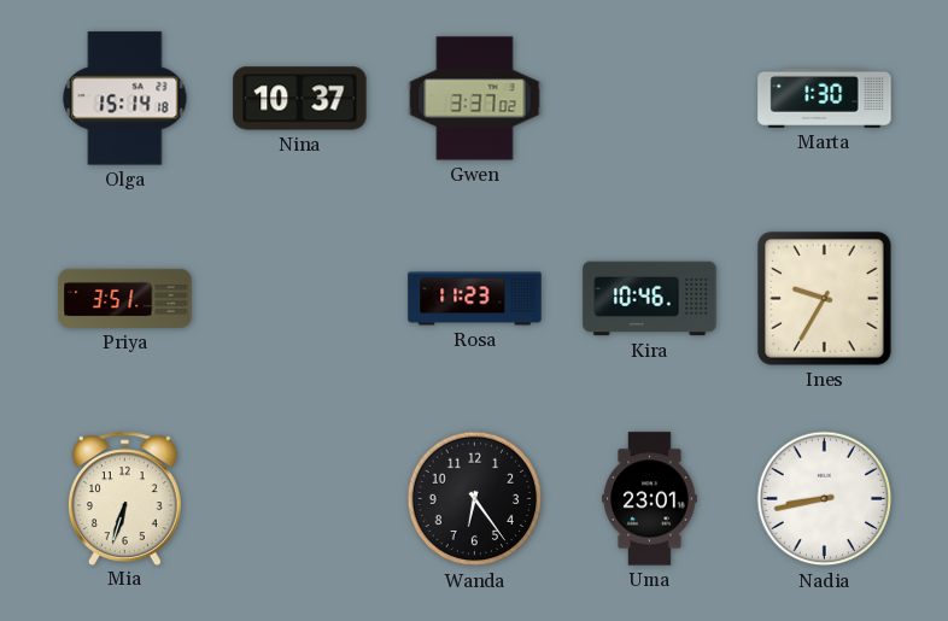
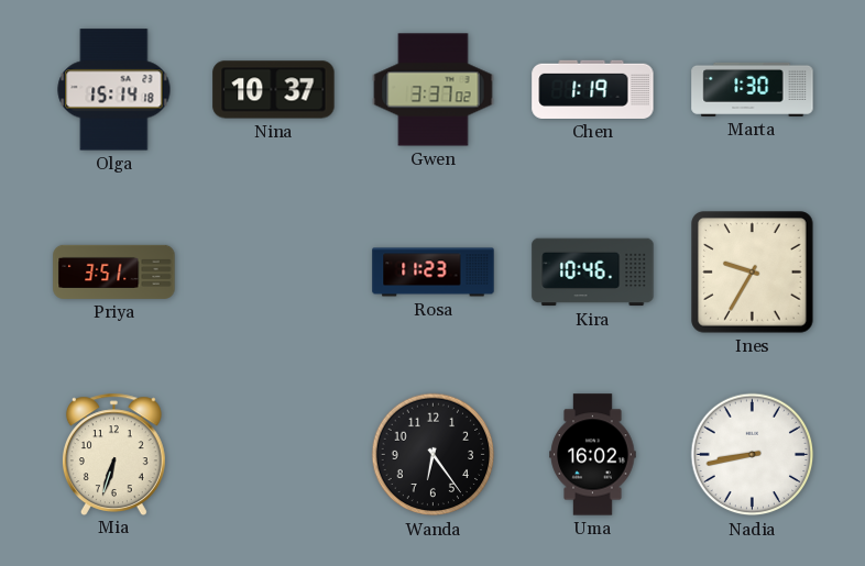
Chen: none -> 1:19
Uma: 23:01 -> 16:02
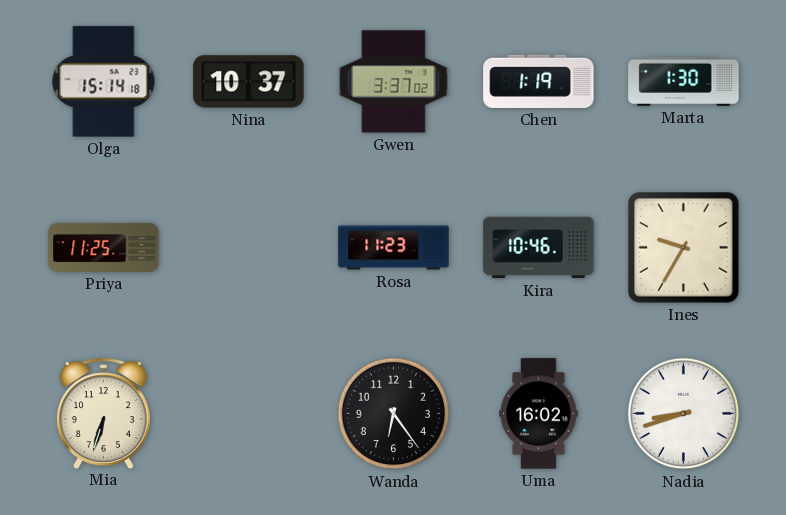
Priya: 3:51 -> 11:25
Nadia: 8:43 -> 8:42
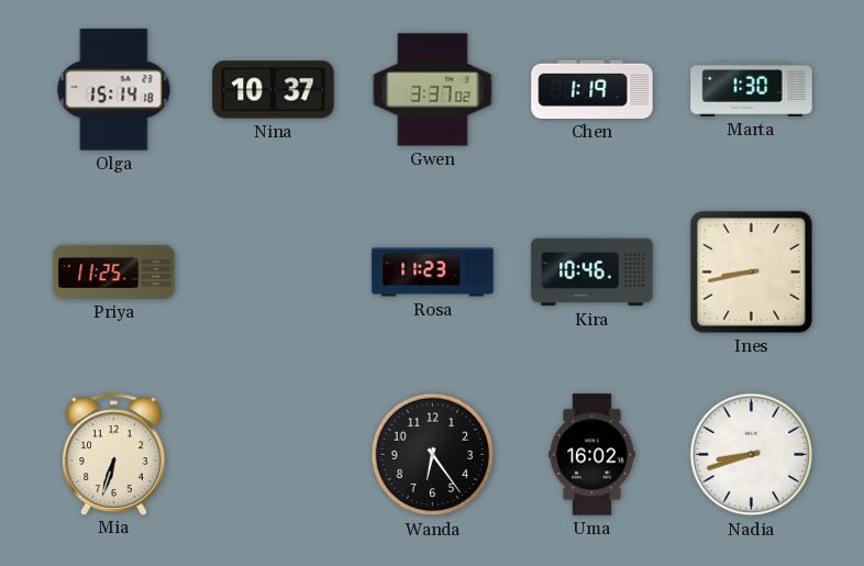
Ines: 9:35 -> 8:43
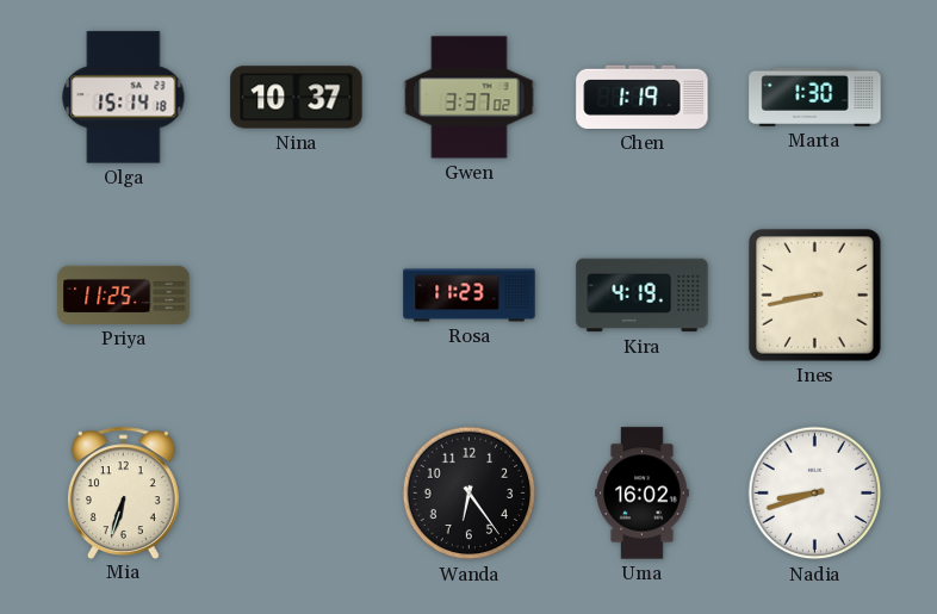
Kira: 10:46 -> 4:19
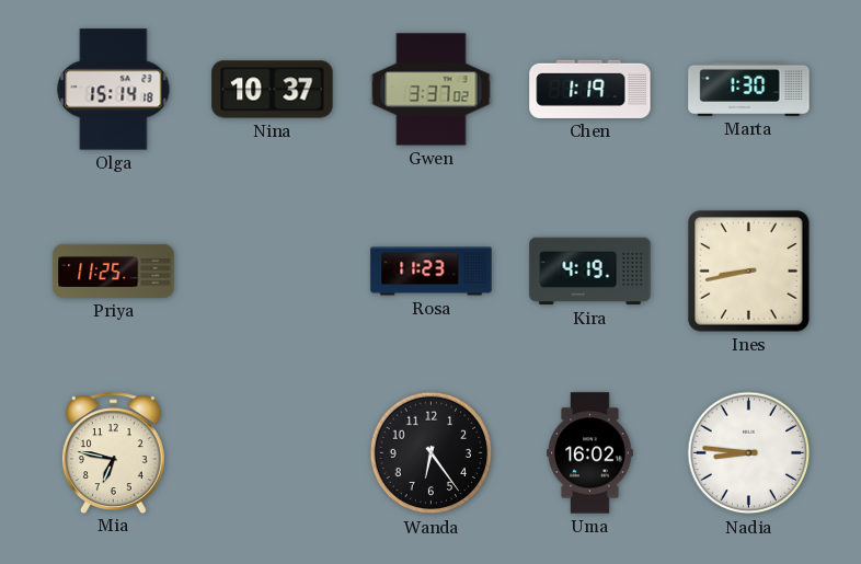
Mia: 6:33 -> 6:47
Nadia: 8:42 -> 8:46
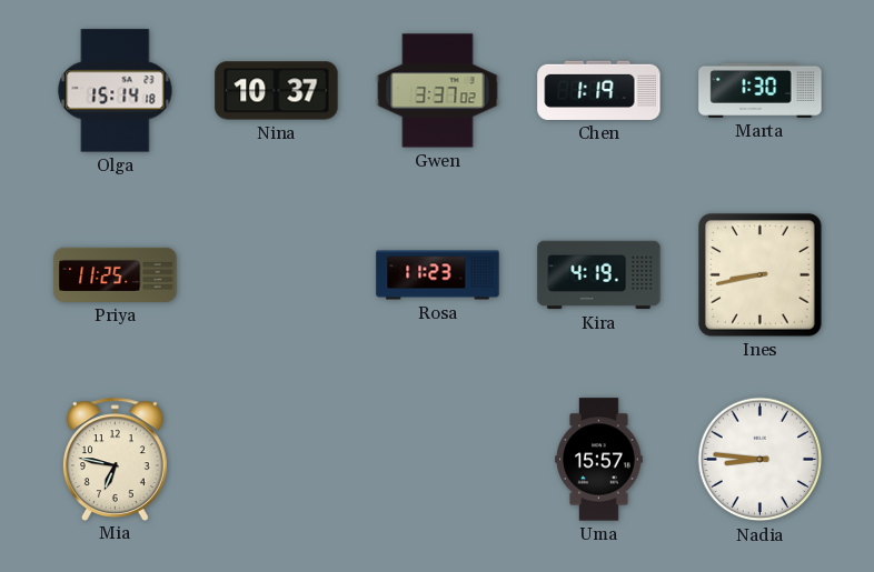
Wanda: 6:24 -> none
Uma: 16:02 -> 15:57
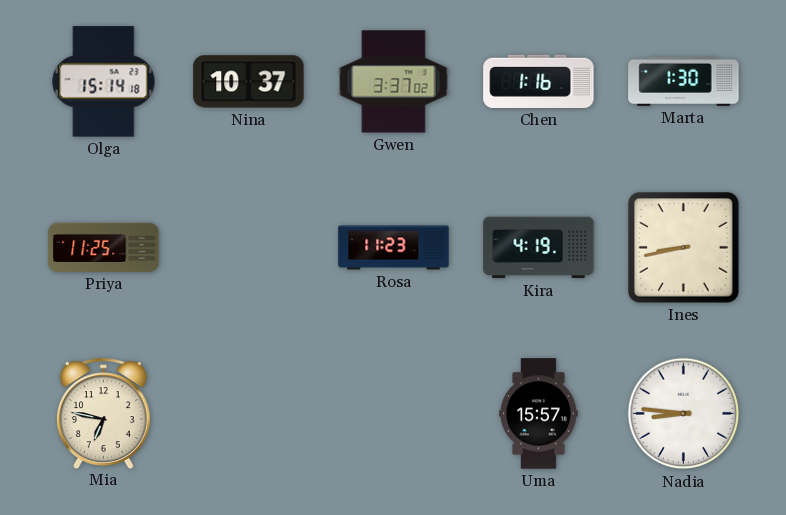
Chen: 1:19 -> 1:16
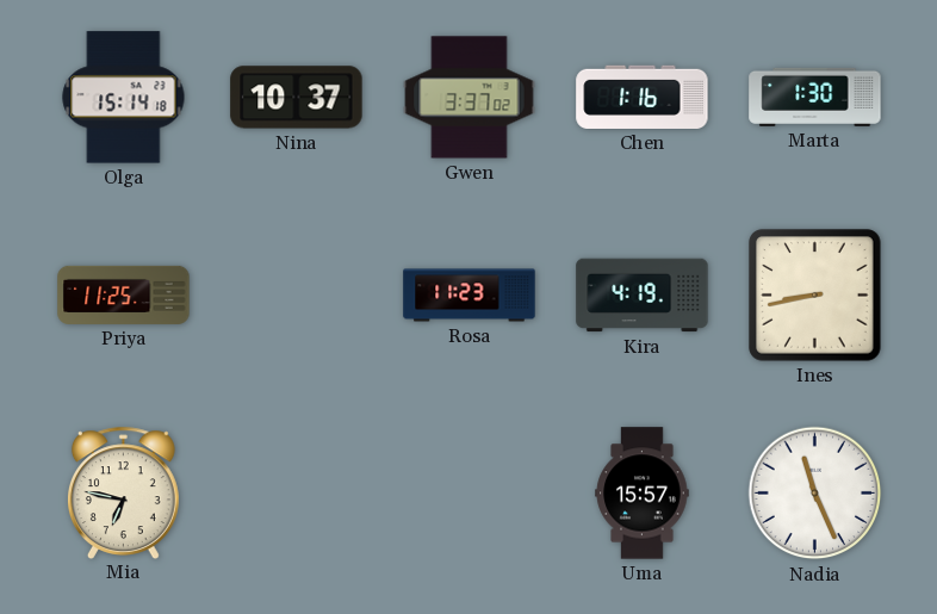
Nadia: 8:46 -> 11:26
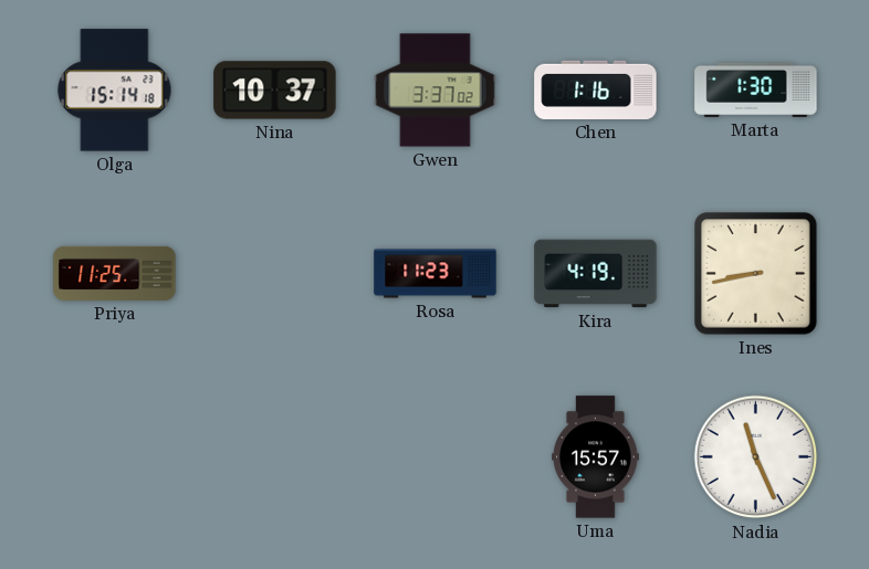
Mia: 6:47 -> none
